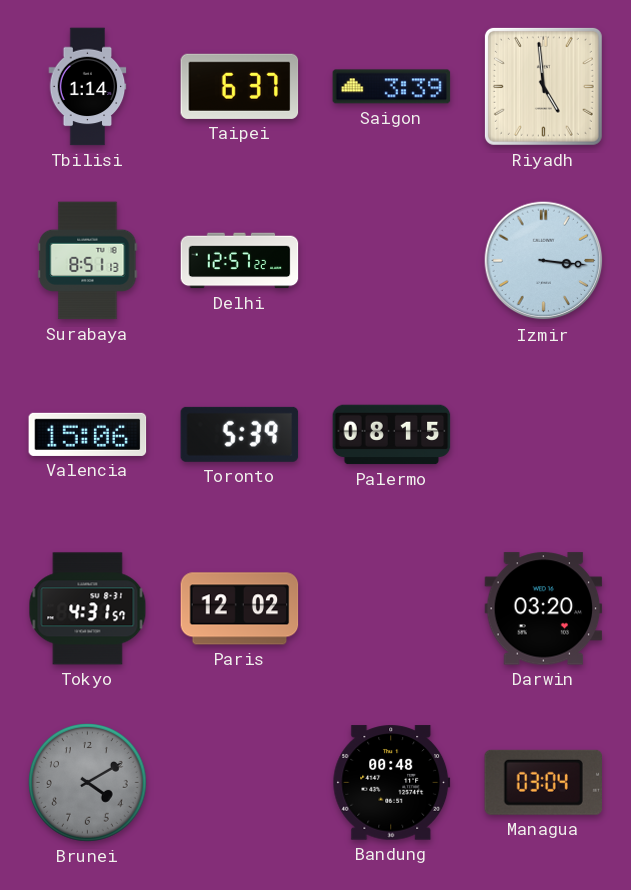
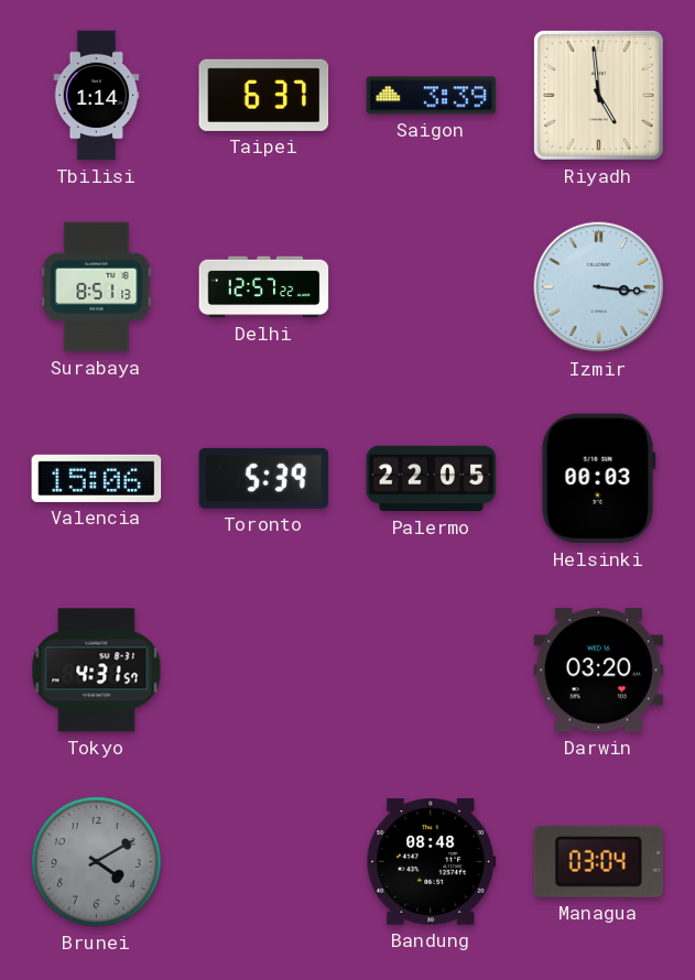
Palermo: 08:15 -> 22:05
Helsinki: none -> 00:03
Paris: 12:02 -> none
Bandung: 00:48 -> 08:48
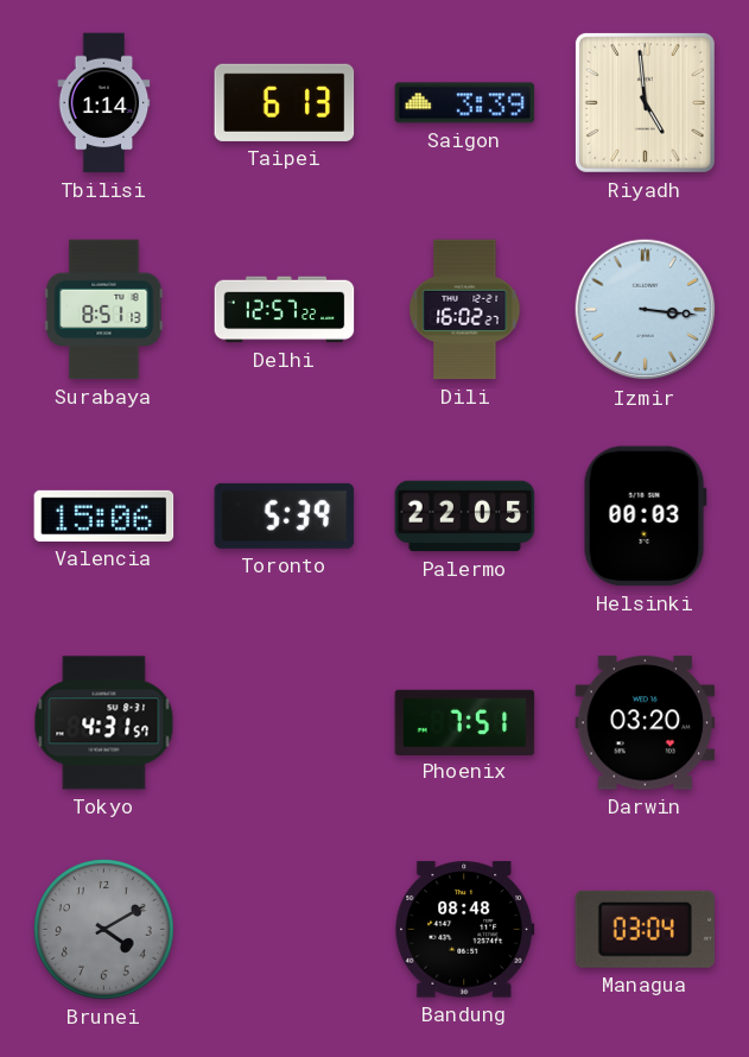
Taipei: 6:37 -> 6:13
Dili: none -> 16:02
Phoenix: none -> 7:51
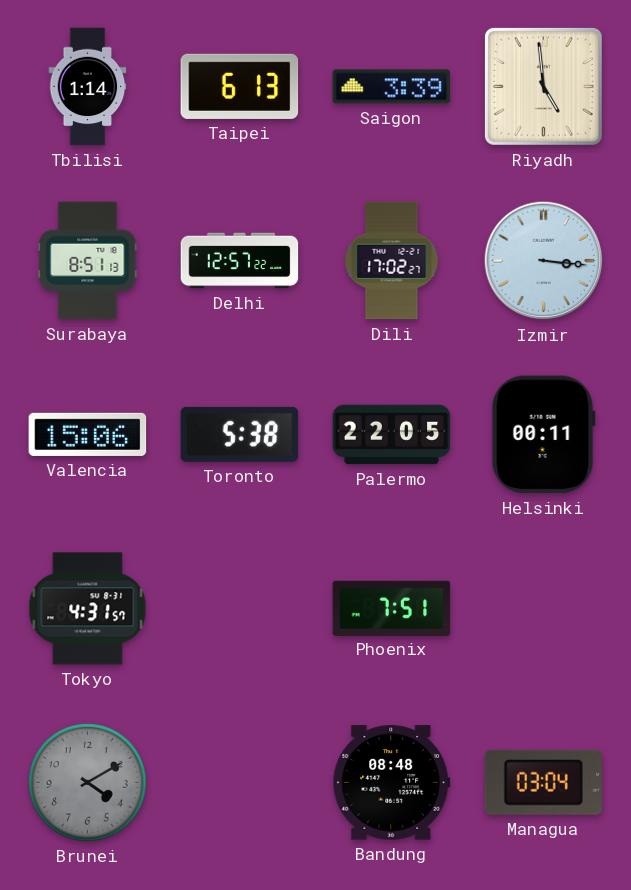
Dili: 16:02 -> 17:02
Toronto: 5:39 -> 5:38
Helsinki: 00:03 -> 00:11
Darwin: 03:20 -> none
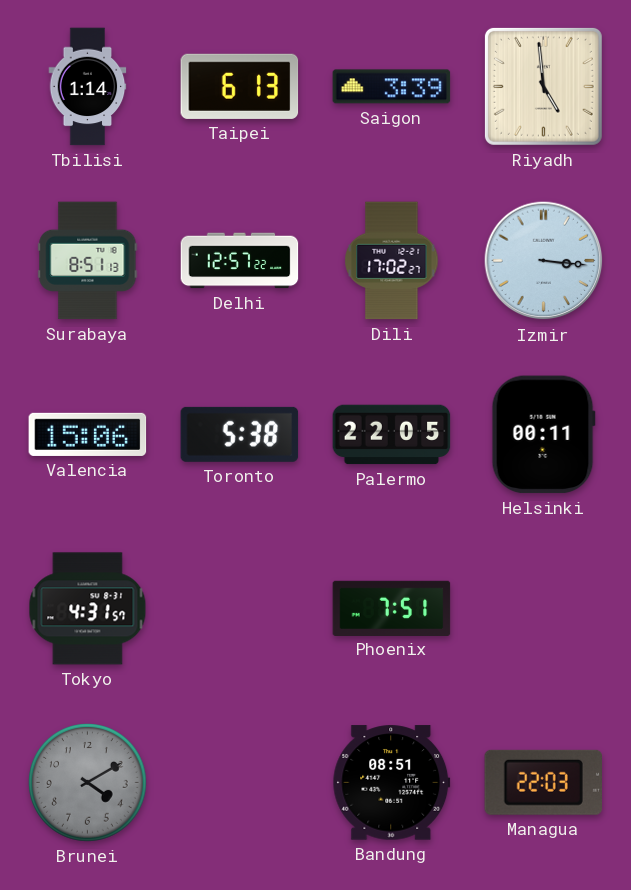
Bandung: 08:48 -> 08:51
Managua: 03:04 -> 22:03
